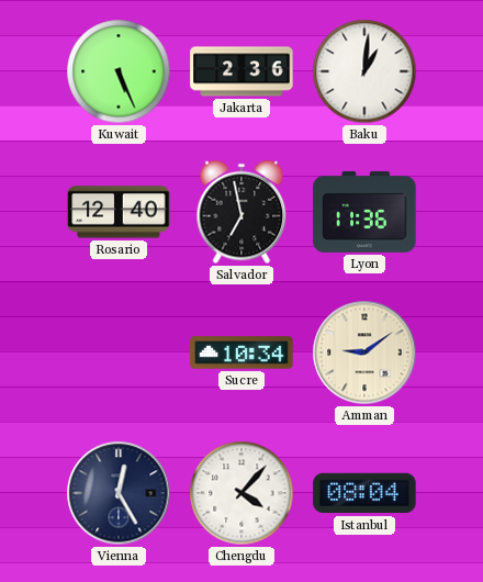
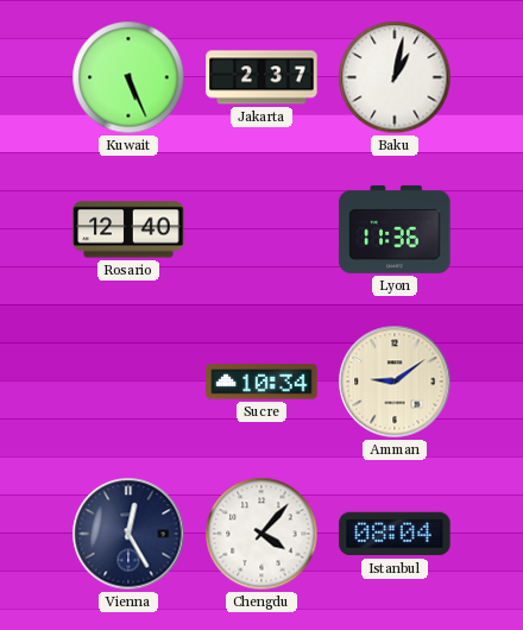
Jakarta: 2:36 -> 2:37
Baku: 1:01 -> 1:02
Salvador: 6:58 -> none
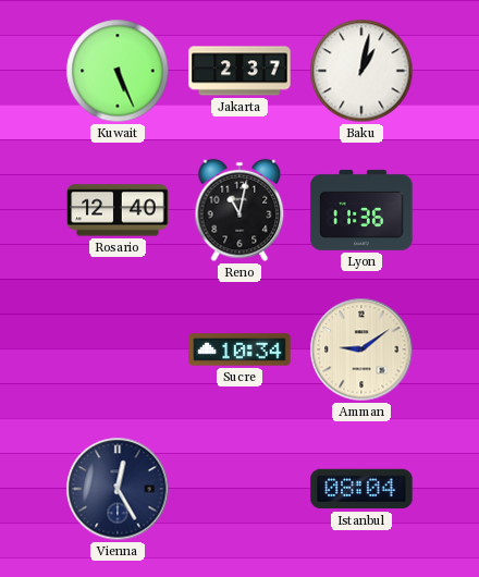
Reno: none -> 11:02
Chengdu: 4:07 -> none
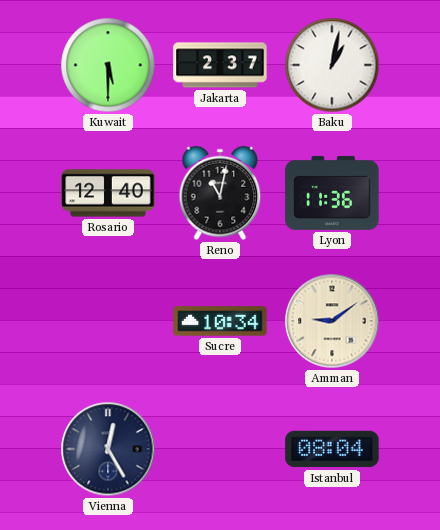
Kuwait: 5:26 -> 5:30
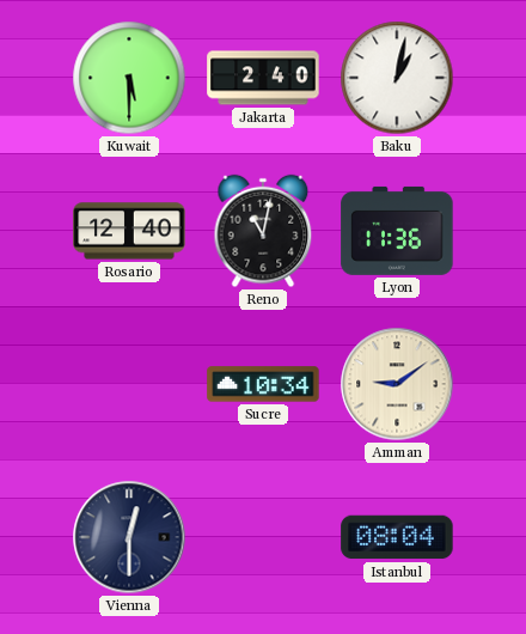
Jakarta: 2:37 -> 2:40
Vienna: 12:25 -> 12:30
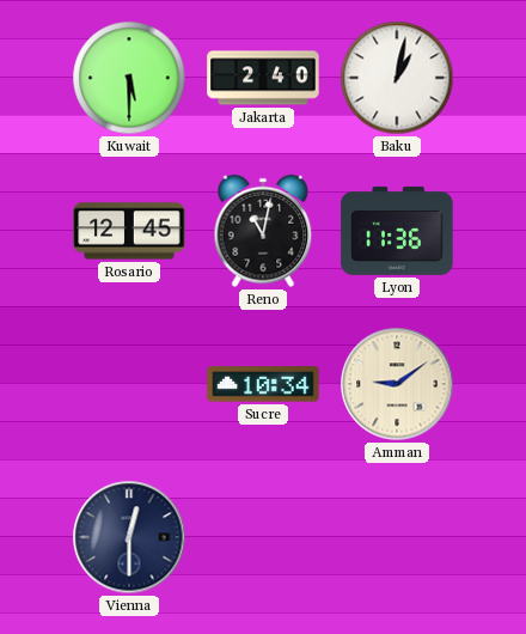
Rosario: 12:40 -> 12:45
Istanbul: 08:04 -> none
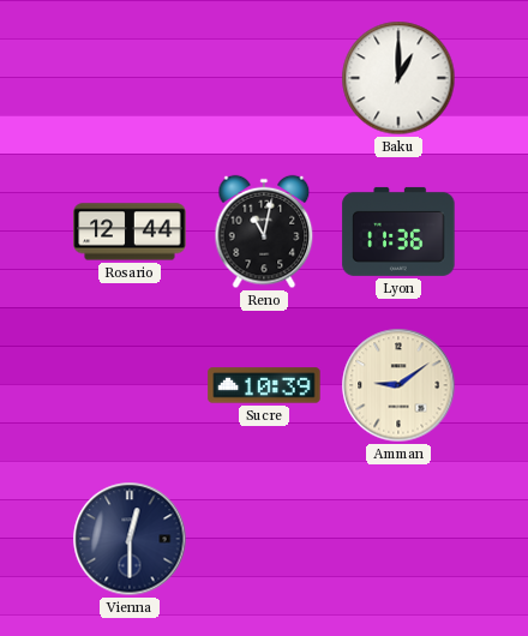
Kuwait: 5:30 -> none
Jakarta: 2:40 -> none
Baku: 1:02 -> 1:00
Rosario: 12:45 -> 12:44
Sucre: 10:34 -> 10:39
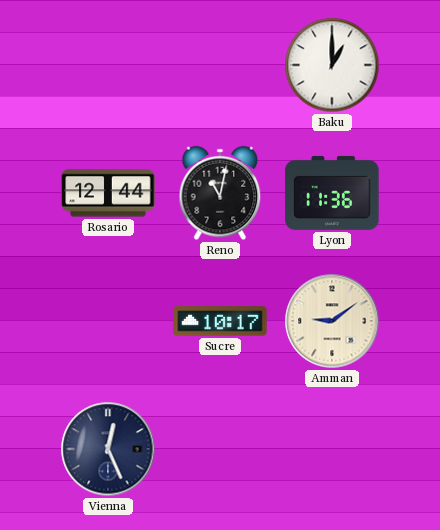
Sucre: 10:39 -> 10:17
Vienna: 12:30 -> 12:26
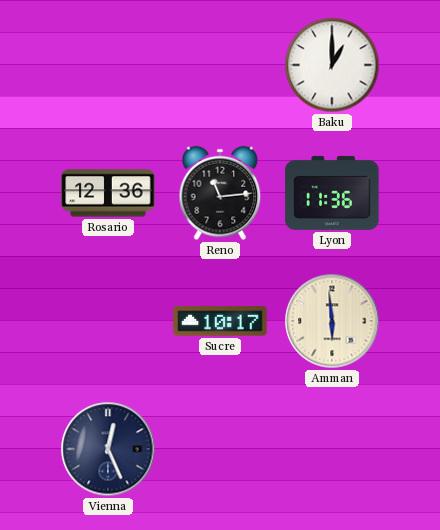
Rosario: 12:44 -> 12:36
Reno: 11:02 -> 11:14
Amman: 9:09 -> 5:59
